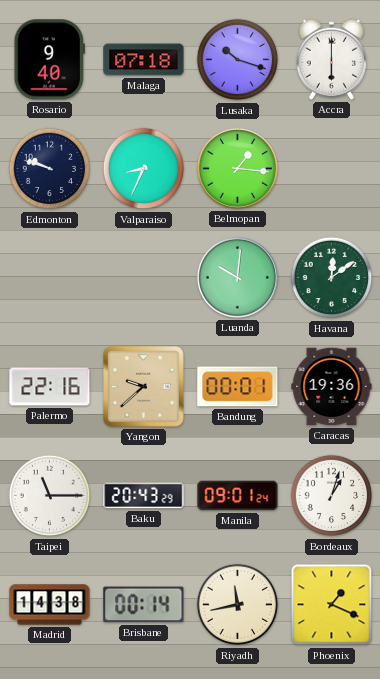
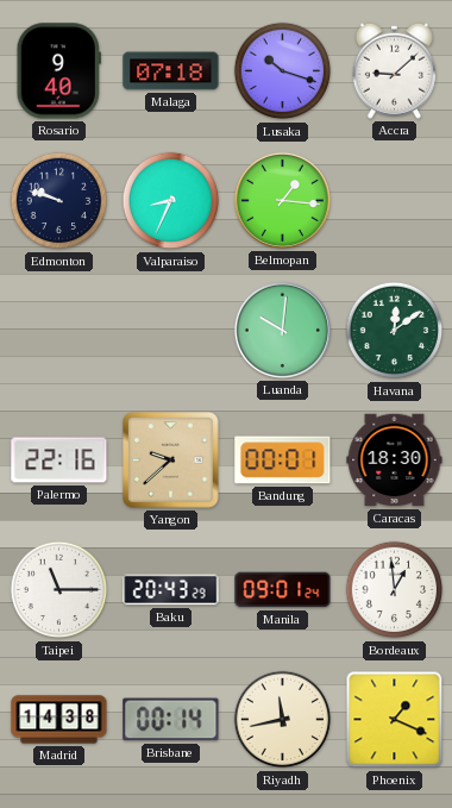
Accra: 6:00 -> 9:08
Caracas: 19:36 -> 18:30
Bordeaux: 1:03 -> 12:59
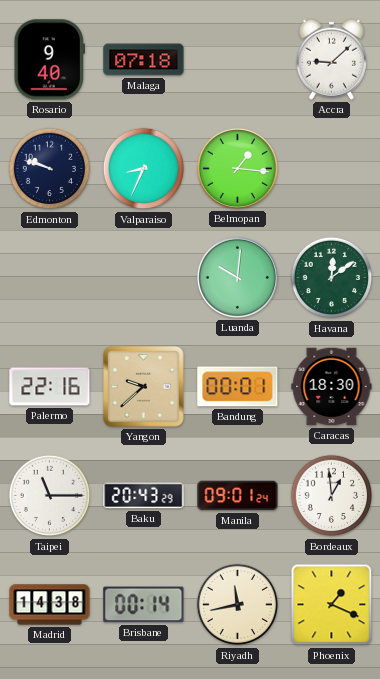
Lusaka: 10:18 -> none
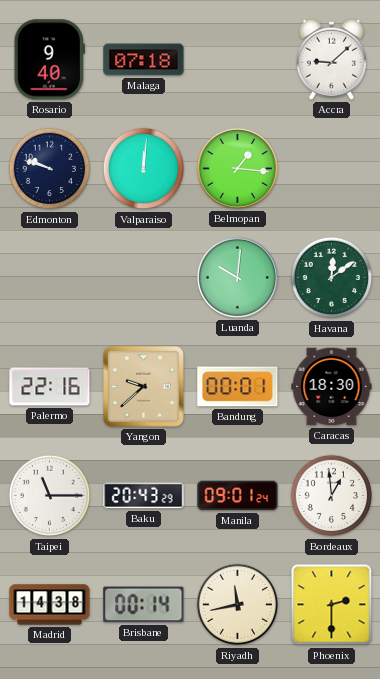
Valparaiso: 8:34 -> 12:01
Phoenix: 1:19 -> 2:30
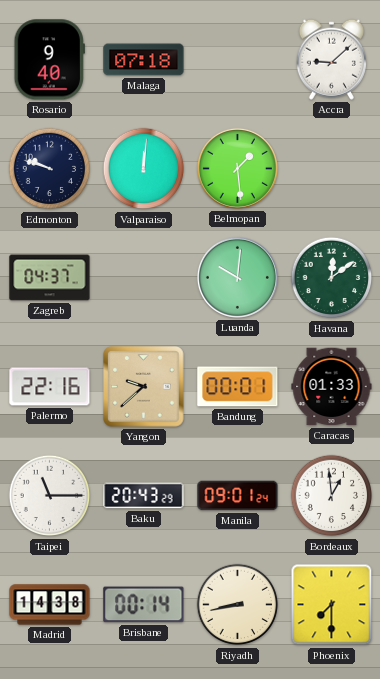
Belmopan: 1:16 -> 1:29
Zagreb: none -> 04:37
Caracas: 18:30 -> 01:33
Riyadh: 11:43 -> 8:43
Phoenix: 2:30 -> 7:30
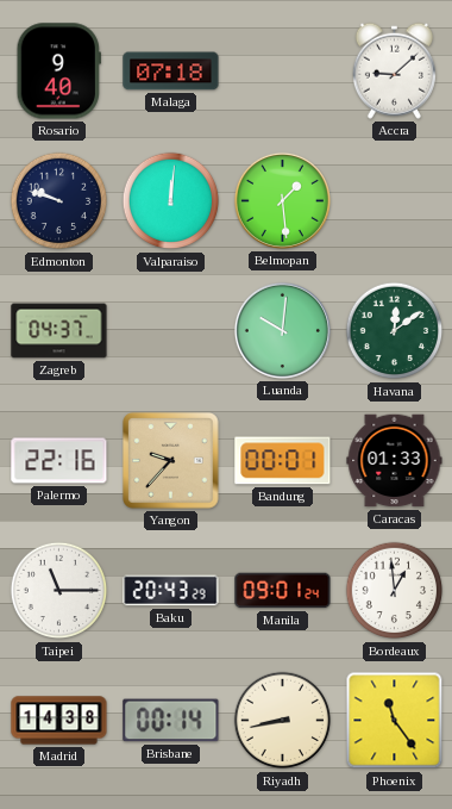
Yangon: 9:38 -> 9:37
Phoenix: 7:30 -> 11:24
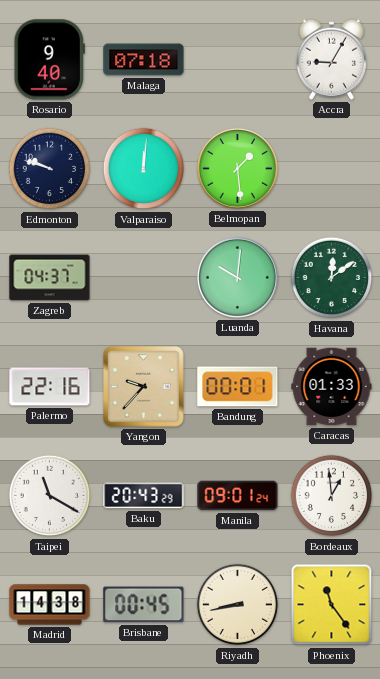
Accra: 9:08 -> 9:05
Taipei: 11:15 -> 11:20
Brisbane: 00:14 -> 00:45
